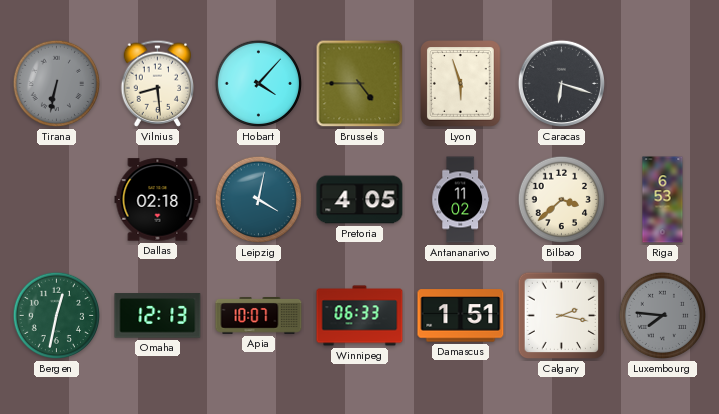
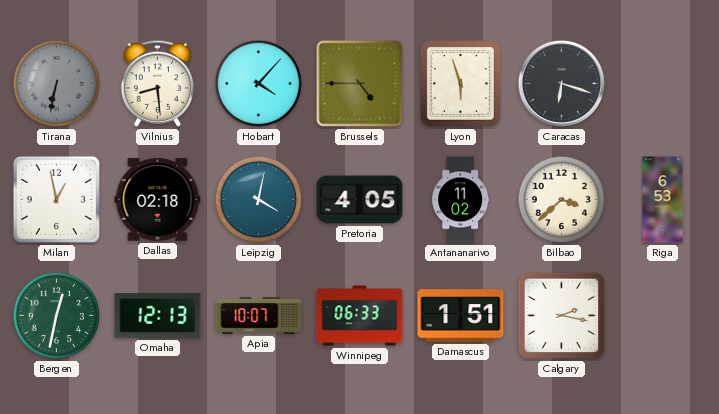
Milan: none -> 12:58
Luxembourg: 7:46 -> none
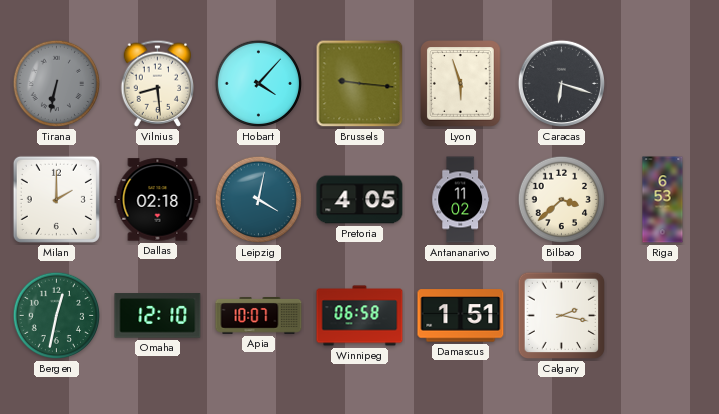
Brussels: 4:45 -> 9:16
Milan: 12:58 -> 2:00
Omaha: 12:13 -> 12:10
Winnipeg: 06:33 -> 06:58
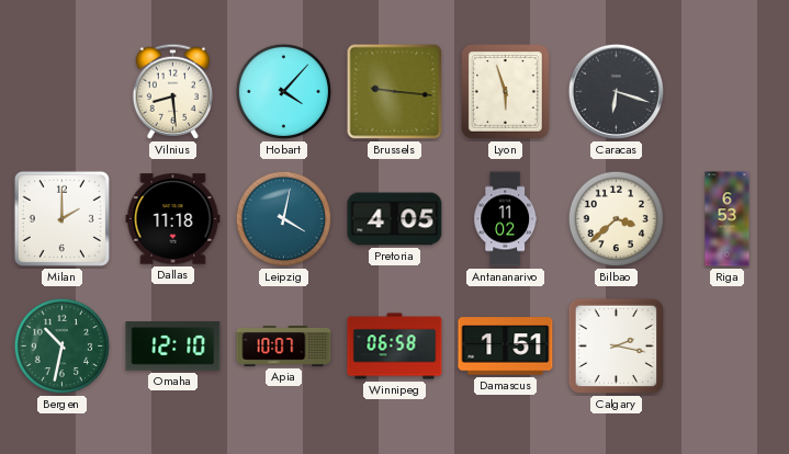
Tirana: 6:32 -> none
Dallas: 02:18 -> 11:18
Bergen: 12:32 -> 10:32
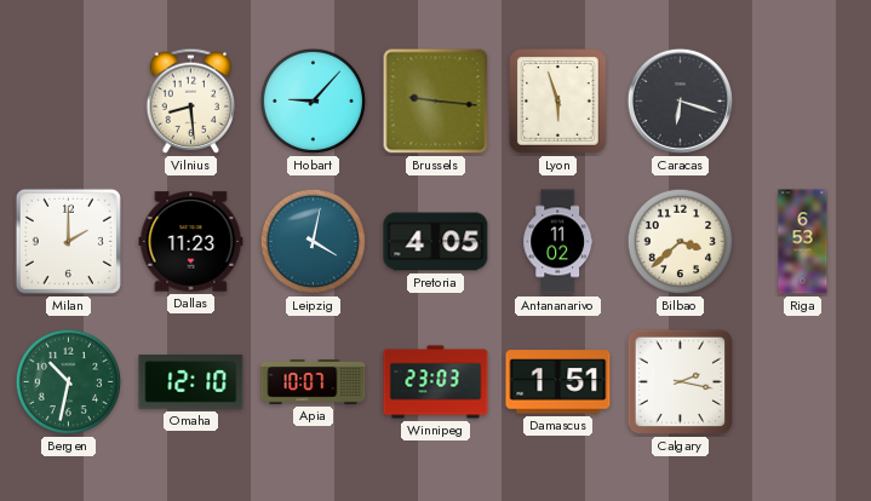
Hobart: 4:07 -> 9:07
Dallas: 11:18 -> 11:23
Winnipeg: 06:58 -> 23:03
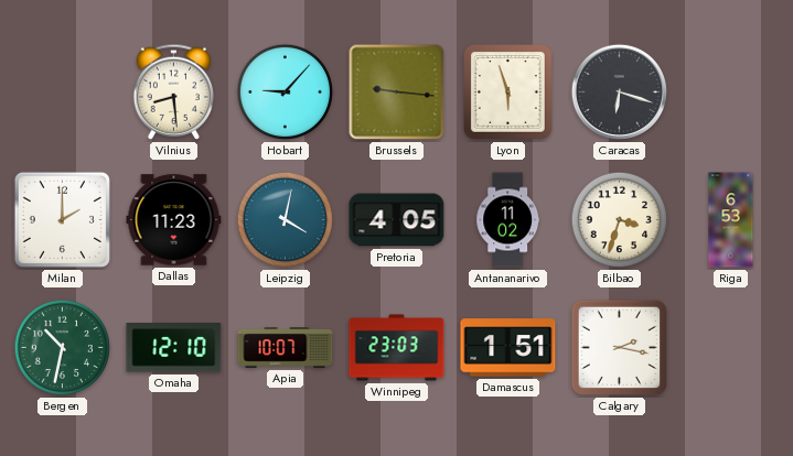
Bilbao: 3:38 -> 3:33
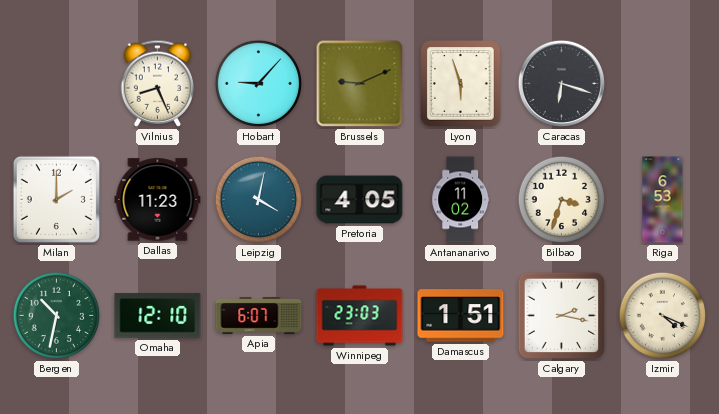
Vilnius: 8:29 -> 8:26
Brussels: 9:16 -> 9:11
Apia: 10:07 -> 6:07
Izmir: none -> 4:19
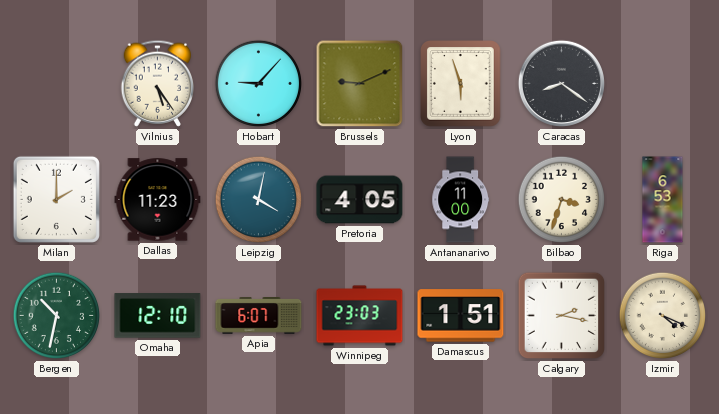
Vilnius: 8:26 -> 5:24
Caracas: 6:18 -> 8:21
Antananarivo: 11:02 -> 11:00
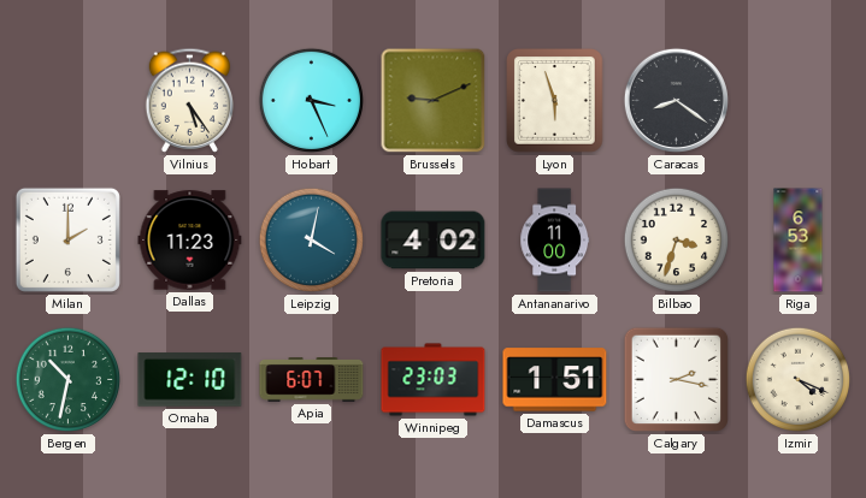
Hobart: 9:07 -> 3:26
Pretoria: 4:05 -> 4:02
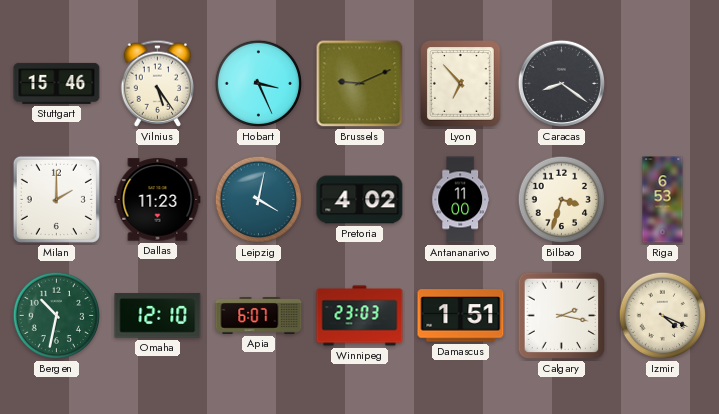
Stuttgart: none -> 15:46
Lyon: 5:57 -> 6:53
